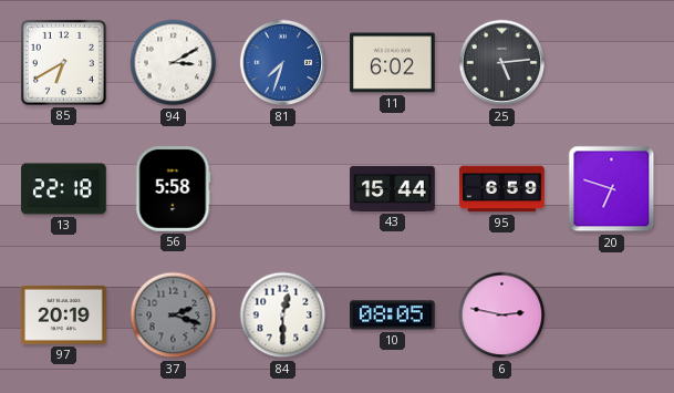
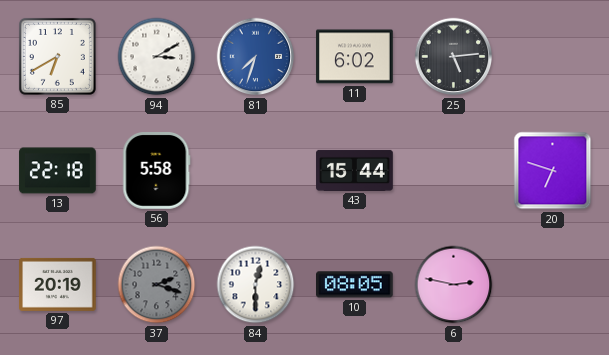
95: 6:59 -> none
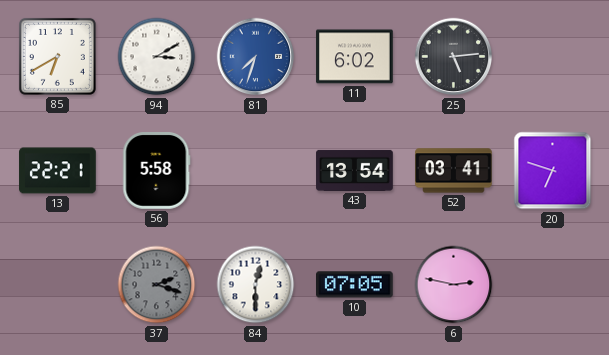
13: 22:18 -> 22:21
43: 15:44 -> 13:54
52: none -> 03:41
97: 20:19 -> none
10: 08:05 -> 07:05
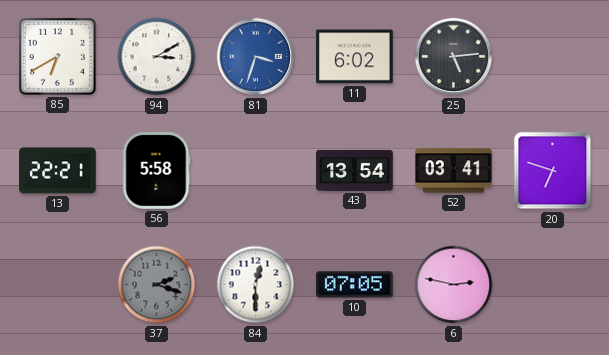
81: 7:33 -> 3:33
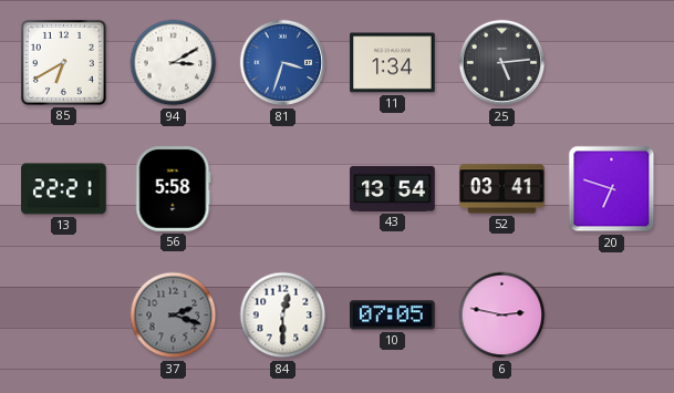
11: 6:02 -> 1:34
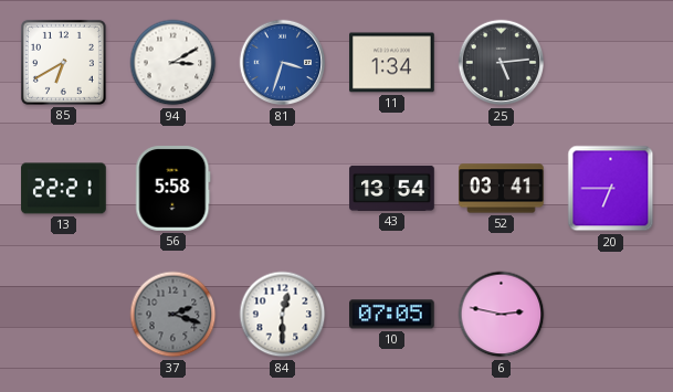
20: 6:48 -> 6:45
